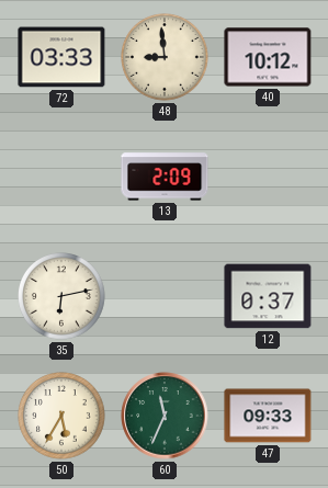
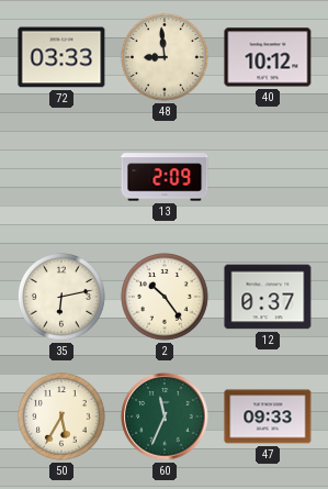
2: none -> 10:24
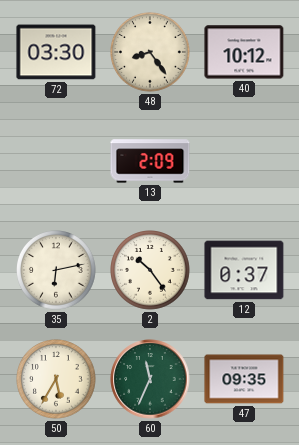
72: 03:33 -> 03:30
48: 8:59 -> 8:24
47: 09:33 -> 09:35
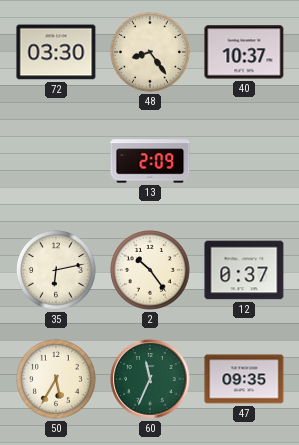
40: 10:12 -> 10:37
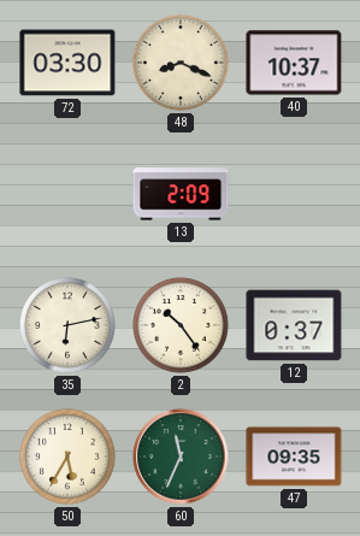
48: 8:24 -> 8:19
